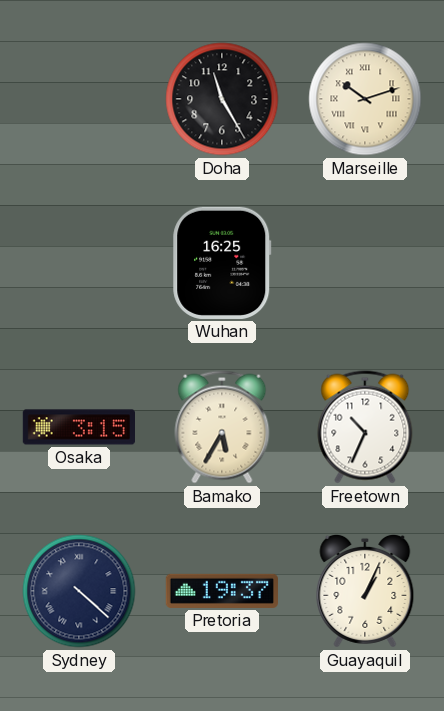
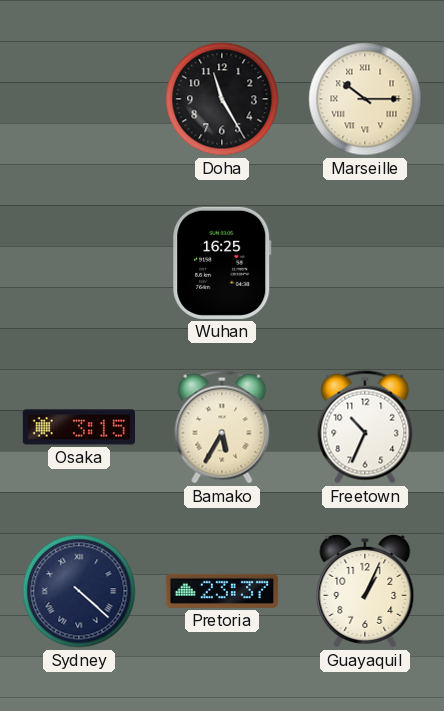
Marseille: 10:12 -> 10:15
Pretoria: 19:37 -> 23:37
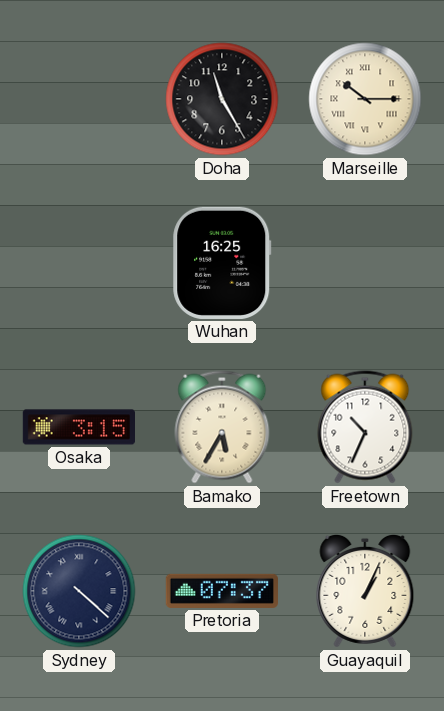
Pretoria: 23:37 -> 07:37
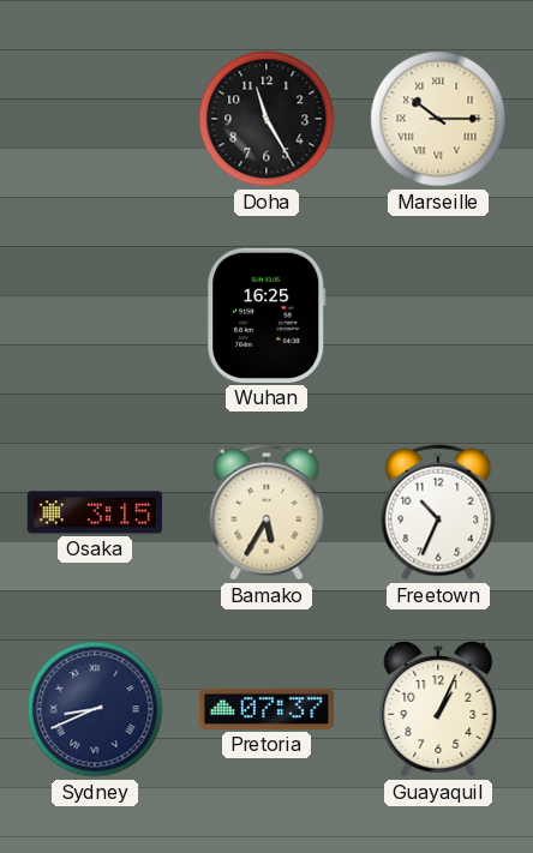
Sydney: 4:22 -> 8:41
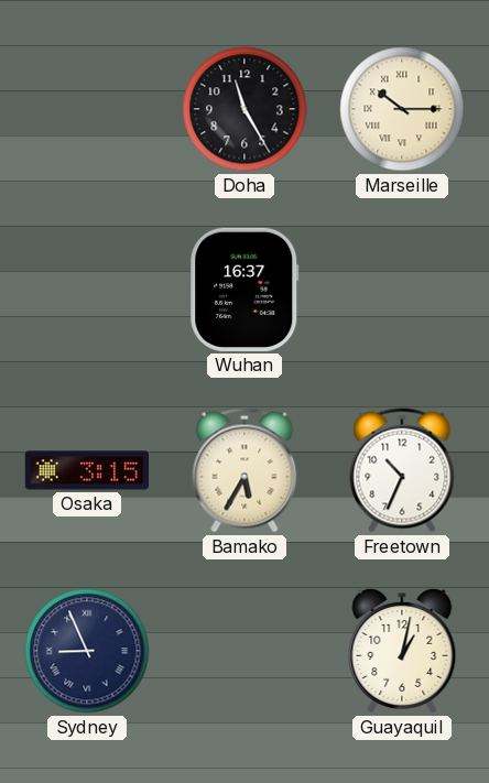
Wuhan: 16:25 -> 16:37
Sydney: 8:41 -> 8:56
Pretoria: 07:37 -> none
Guayaquil: 1:04 -> 1:02
